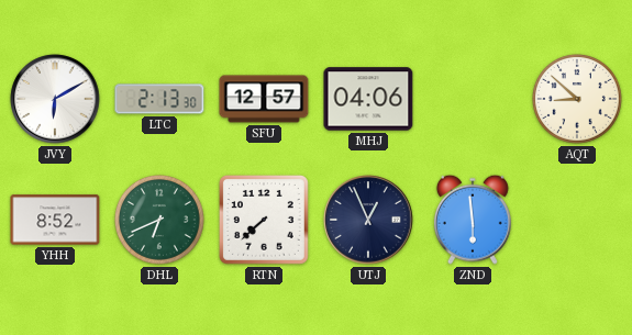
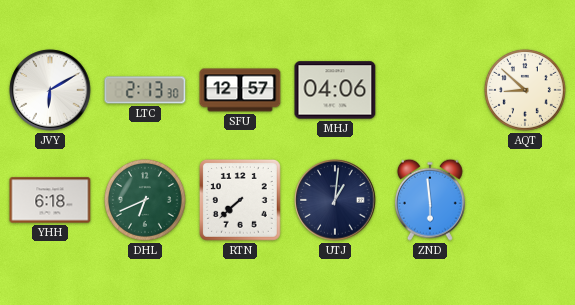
YHH: 8:52 -> 6:18
UTJ: 12:56 -> 1:01
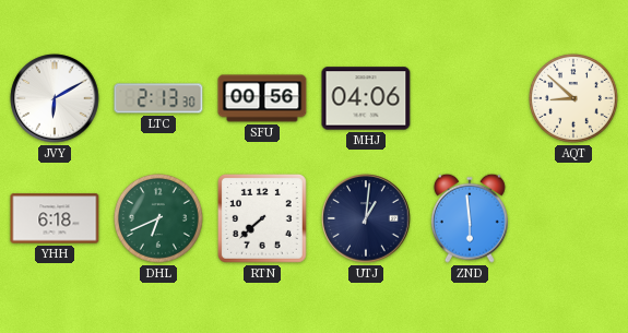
SFU: 12:57 -> 00:56
